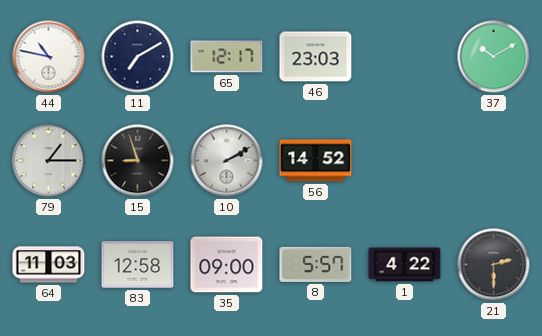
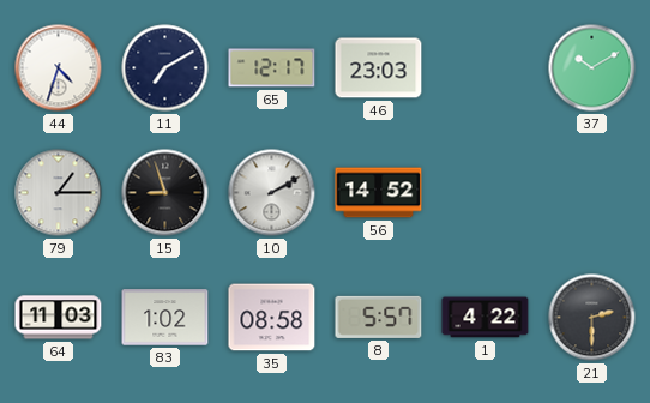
44: 10:47 -> 4:33
83: 12:58 -> 1:02
35: 09:00 -> 08:58
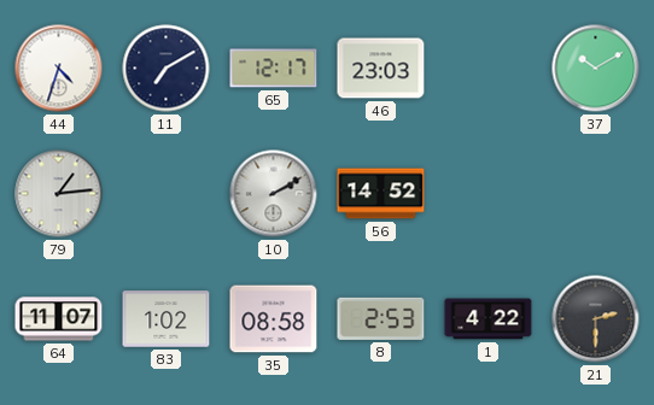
79: 1:15 -> 1:14
15: 8:57 -> none
64: 11:03 -> 11:07
8: 5:57 -> 2:53
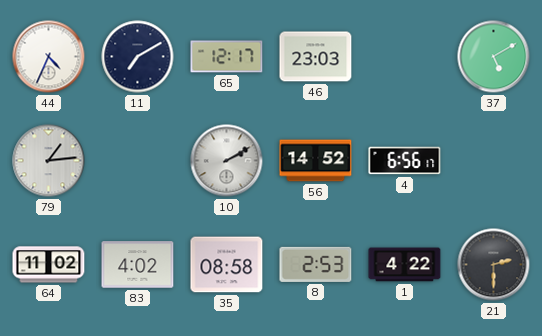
44: 4:33 -> 4:34
37: 10:10 -> 5:10
4: none -> 6:56
64: 11:07 -> 11:02
83: 1:02 -> 4:02
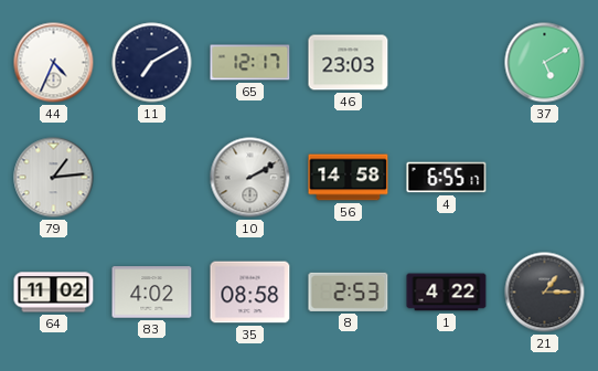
56: 14:52 -> 14:58
4: 6:56 -> 6:55
21: 2:30 -> 1:15
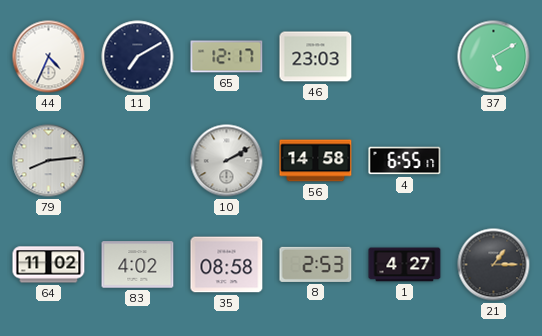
79: 1:14 -> 8:14
1: 4:22 -> 4:27
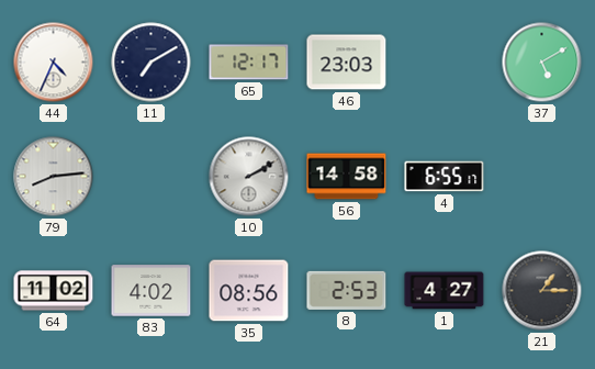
35: 08:58 -> 08:56
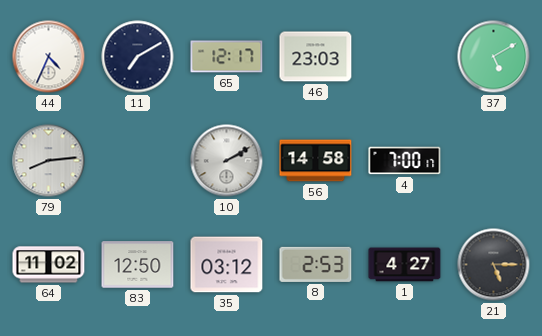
4: 6:55 -> 7:00
83: 4:02 -> 12:50
35: 08:56 -> 03:12
21: 1:15 -> 5:15
